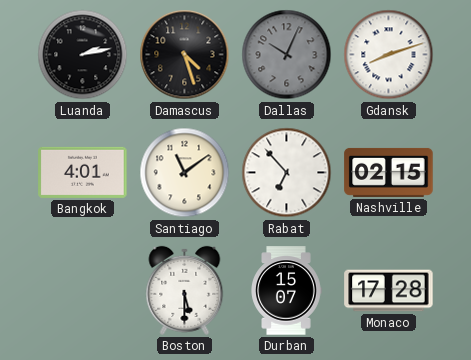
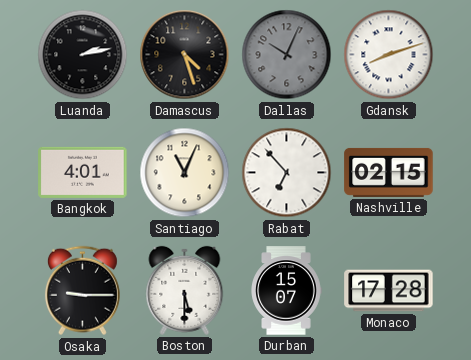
Santiago: 11:09 -> 11:04
Osaka: none -> 9:15
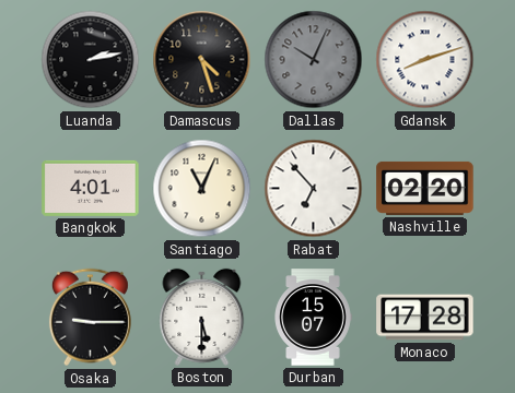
Nashville: 02:15 -> 02:20
